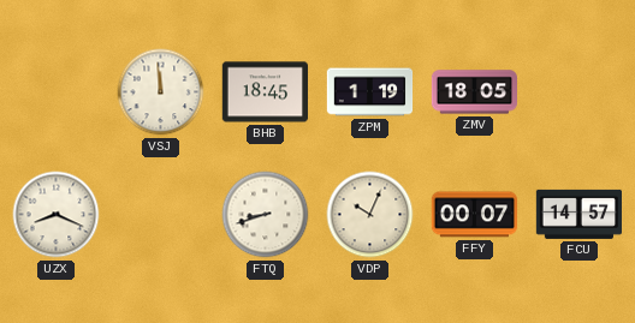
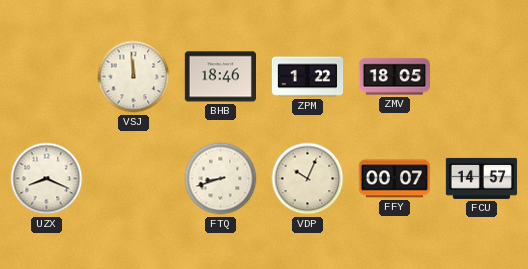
BHB: 18:45 -> 18:46
ZPM: 1:19 -> 1:22
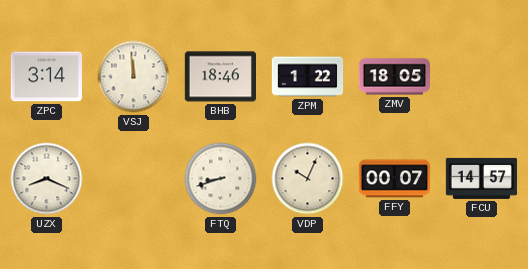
ZPC: none -> 3:14
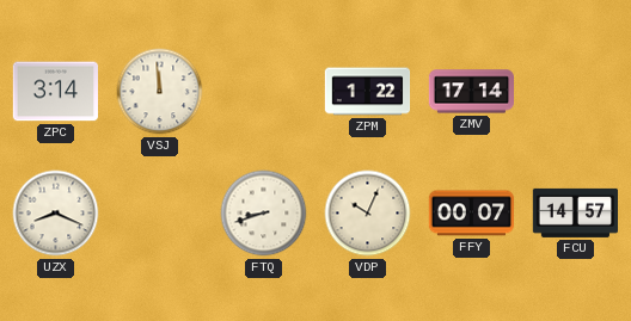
BHB: 18:46 -> none
ZMV: 18:05 -> 17:14
